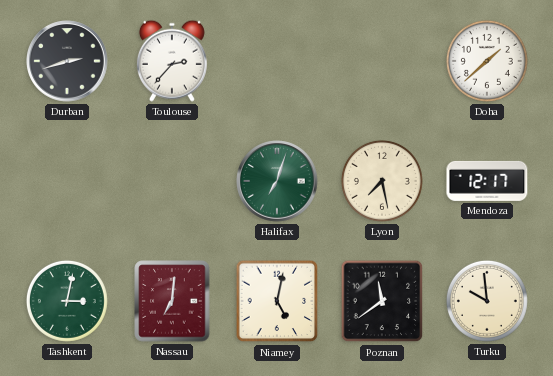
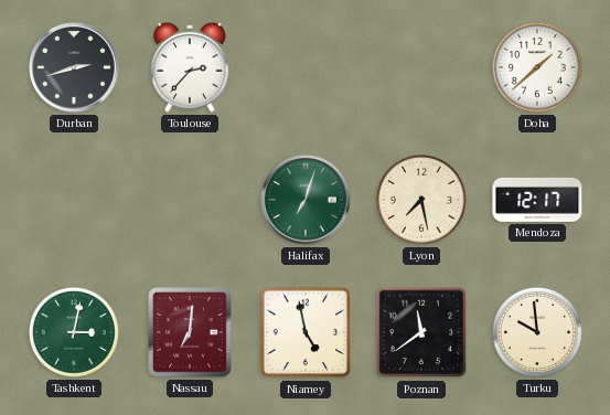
Niamey: 5:02 -> 4:58
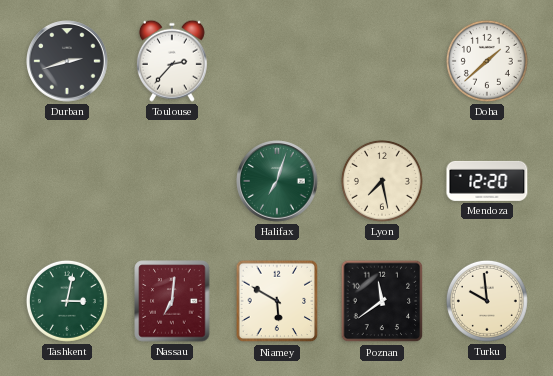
Mendoza: 12:17 -> 12:20
Niamey: 4:58 -> 5:50
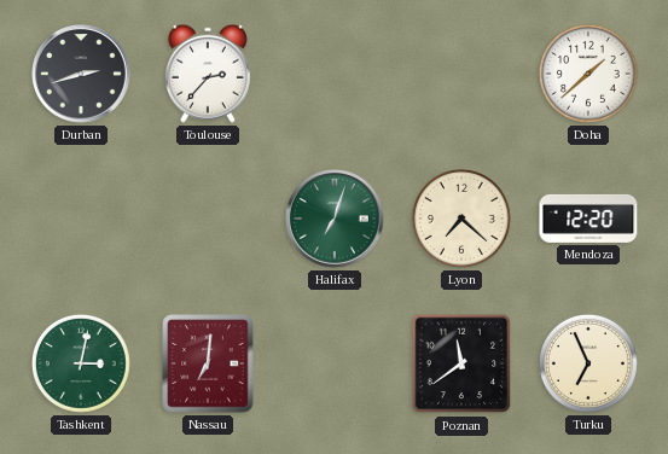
Lyon: 7:28 -> 7:22
Niamey: 5:50 -> none
Turku: 9:59 -> 6:56
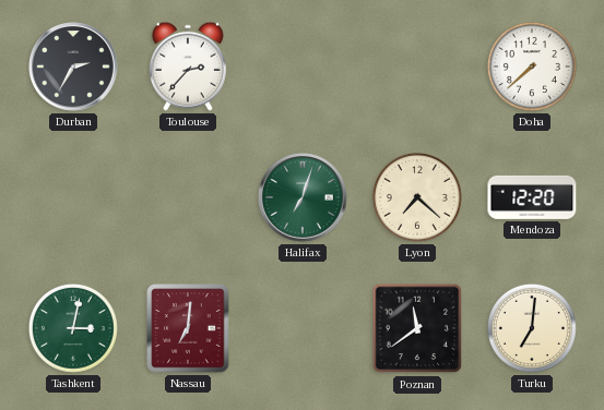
Durban: 2:42 -> 2:35
Doha: 1:38 -> 7:38
Turku: 6:56 -> 7:01
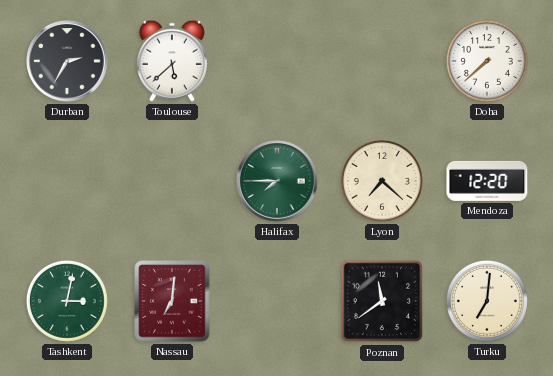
Toulouse: 2:37 -> 5:38
Halifax: 7:03 -> 7:45
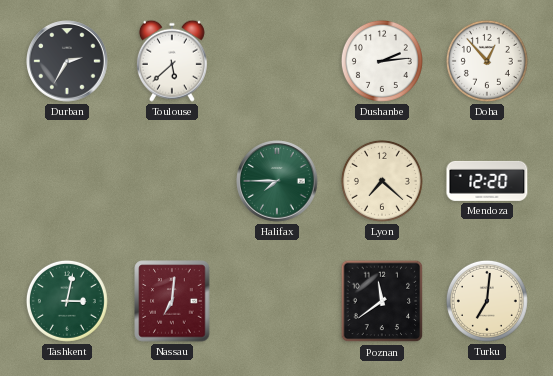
Dushanbe: none -> 2:14
Doha: 7:38 -> 12:53
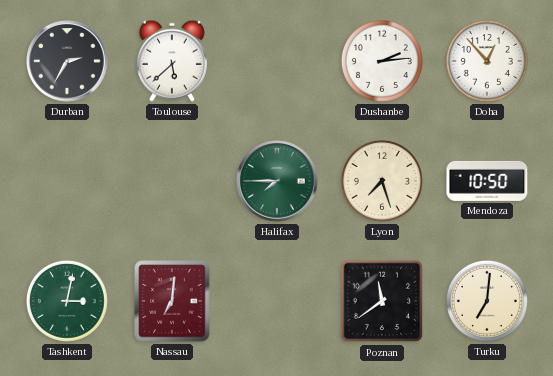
Lyon: 7:22 -> 7:27
Mendoza: 12:20 -> 10:50
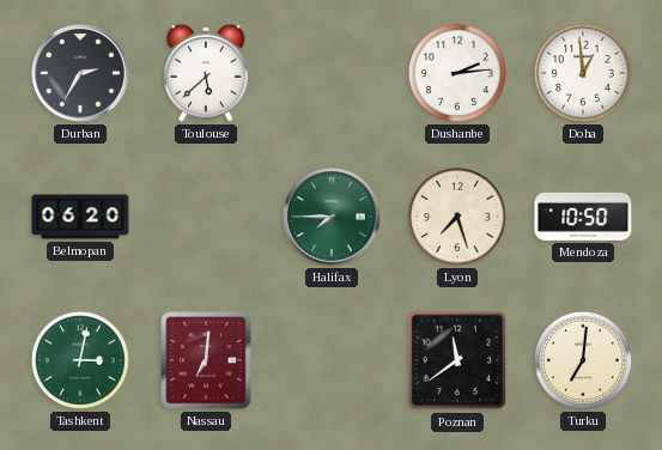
Doha: 12:53 -> 12:59
Belmopan: none -> 06:20
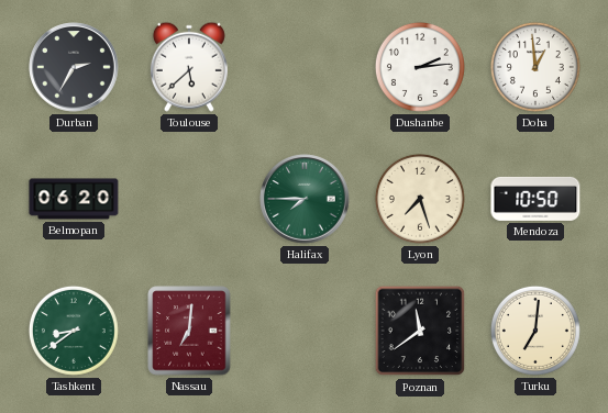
Tashkent: 3:02 -> 8:39
